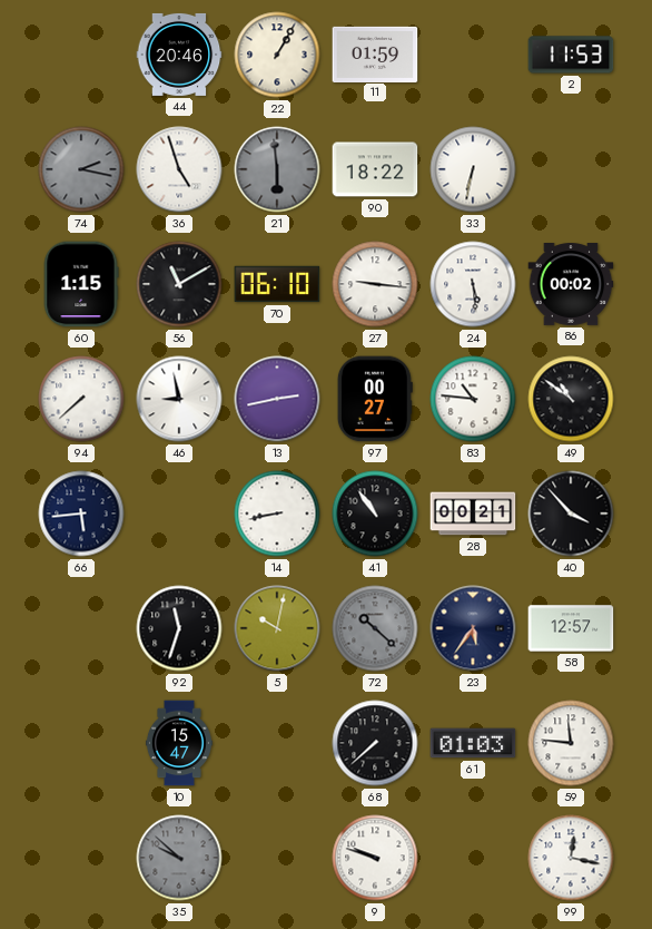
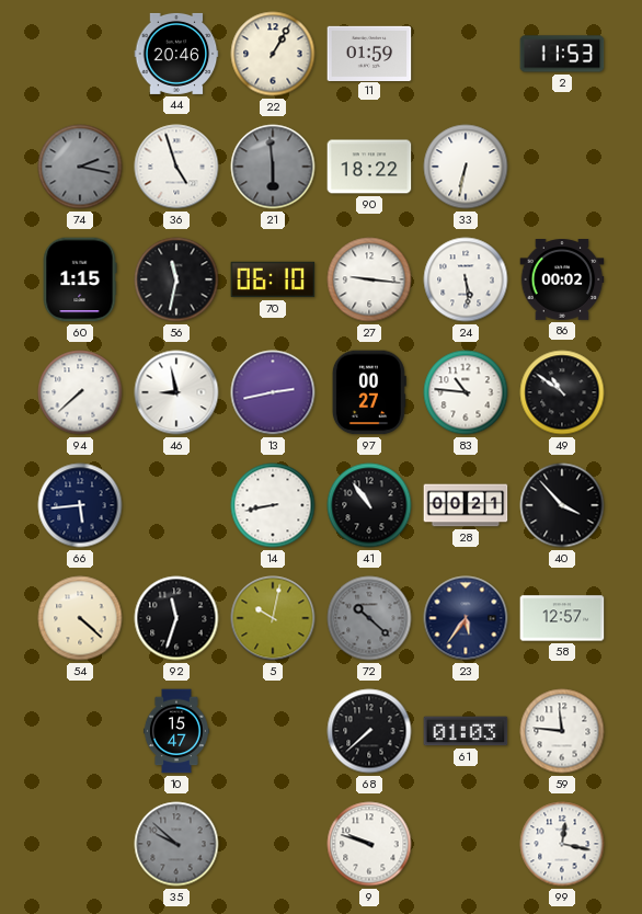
56: 11:10 -> 11:32
54: none -> 4:22
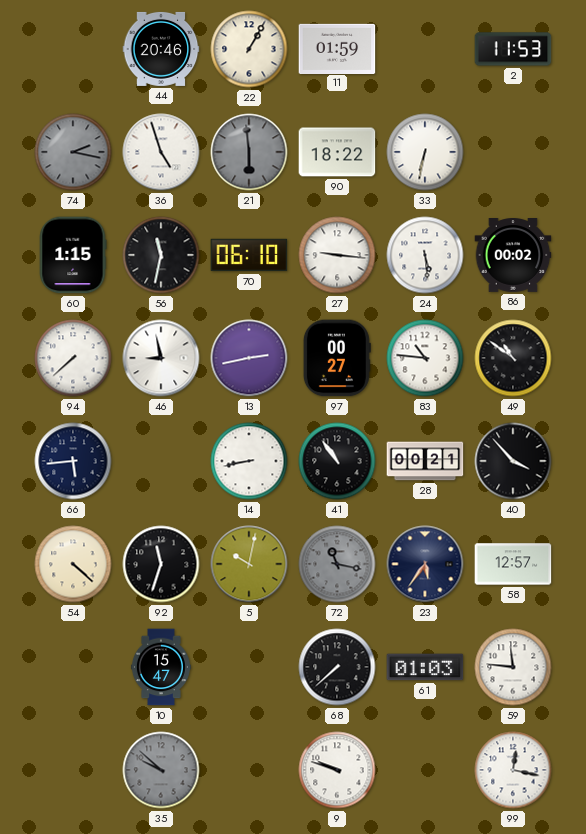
72: 10:22 -> 11:17
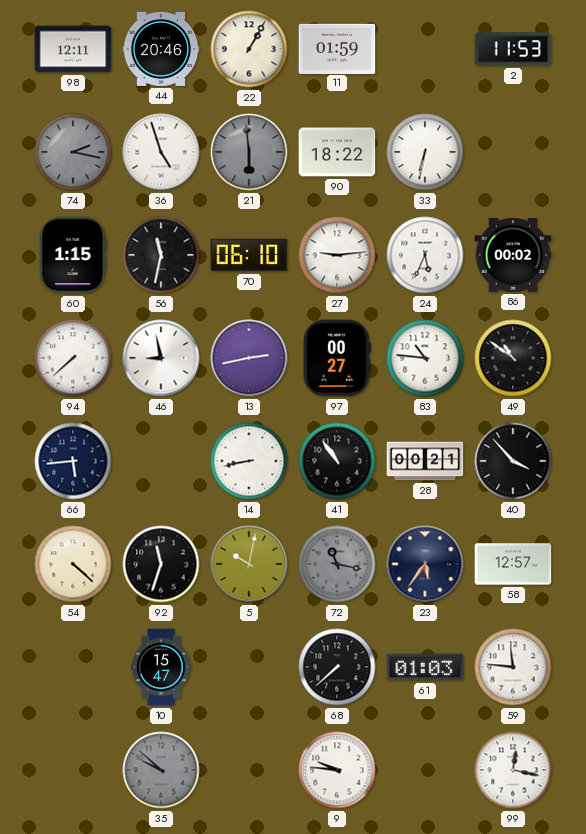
98: none -> 12:11
27: 9:16 -> 9:14
24: 5:29 -> 5:34
9: 9:48 -> 9:46
